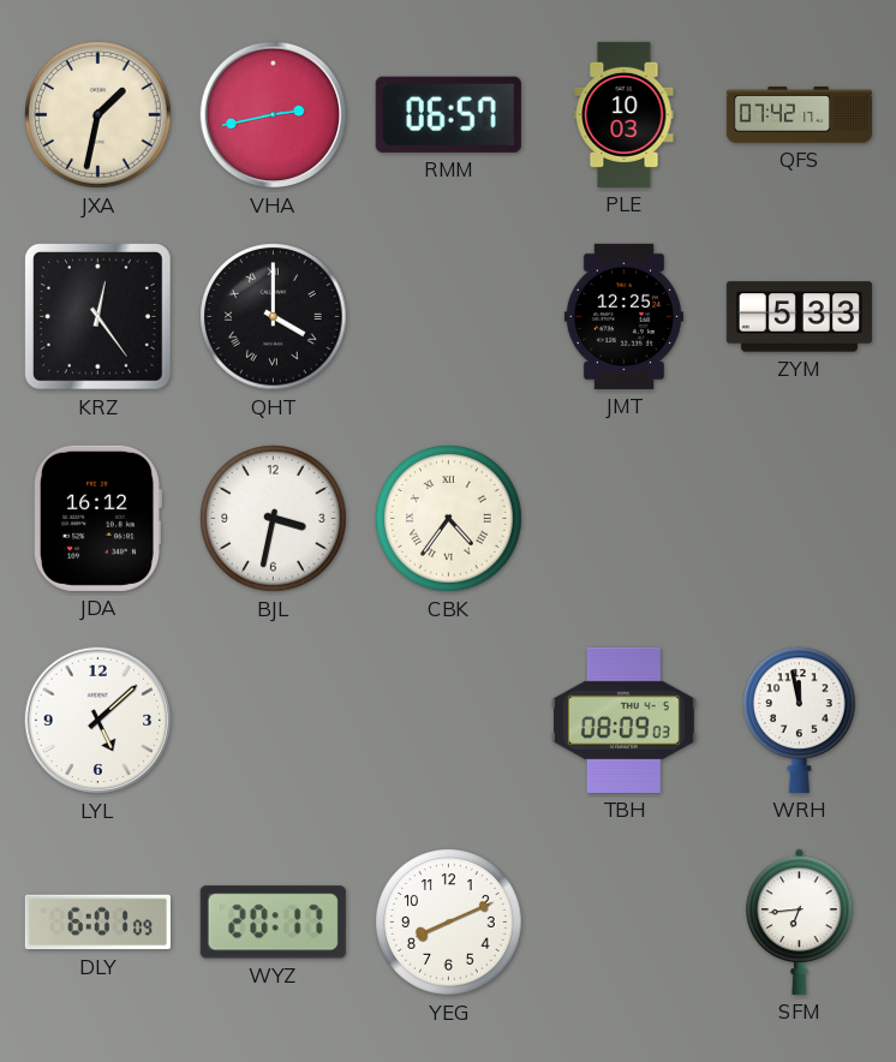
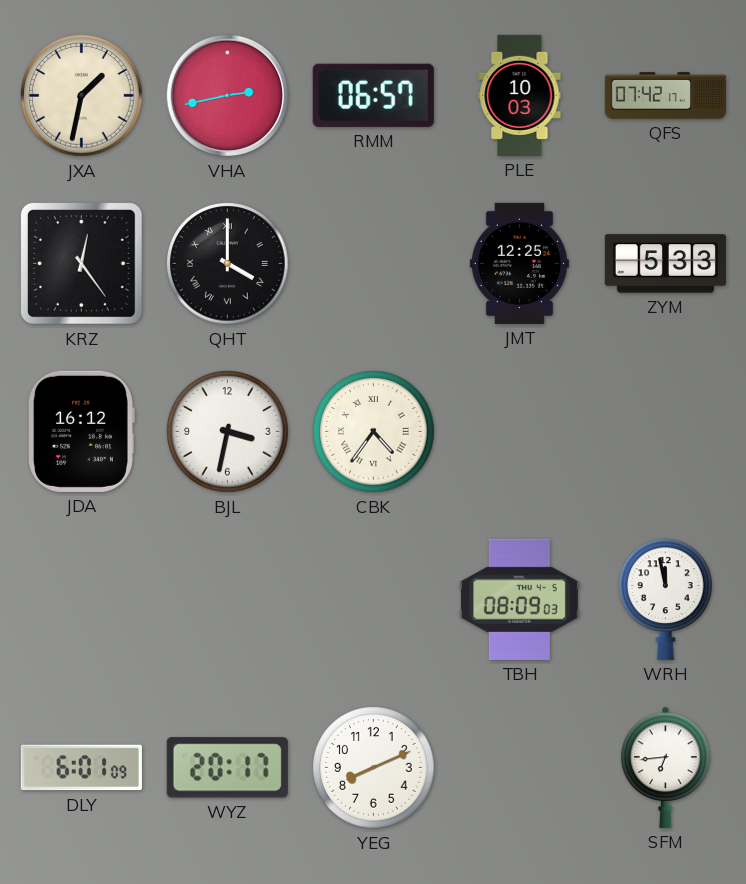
LYL: 5:08 -> none
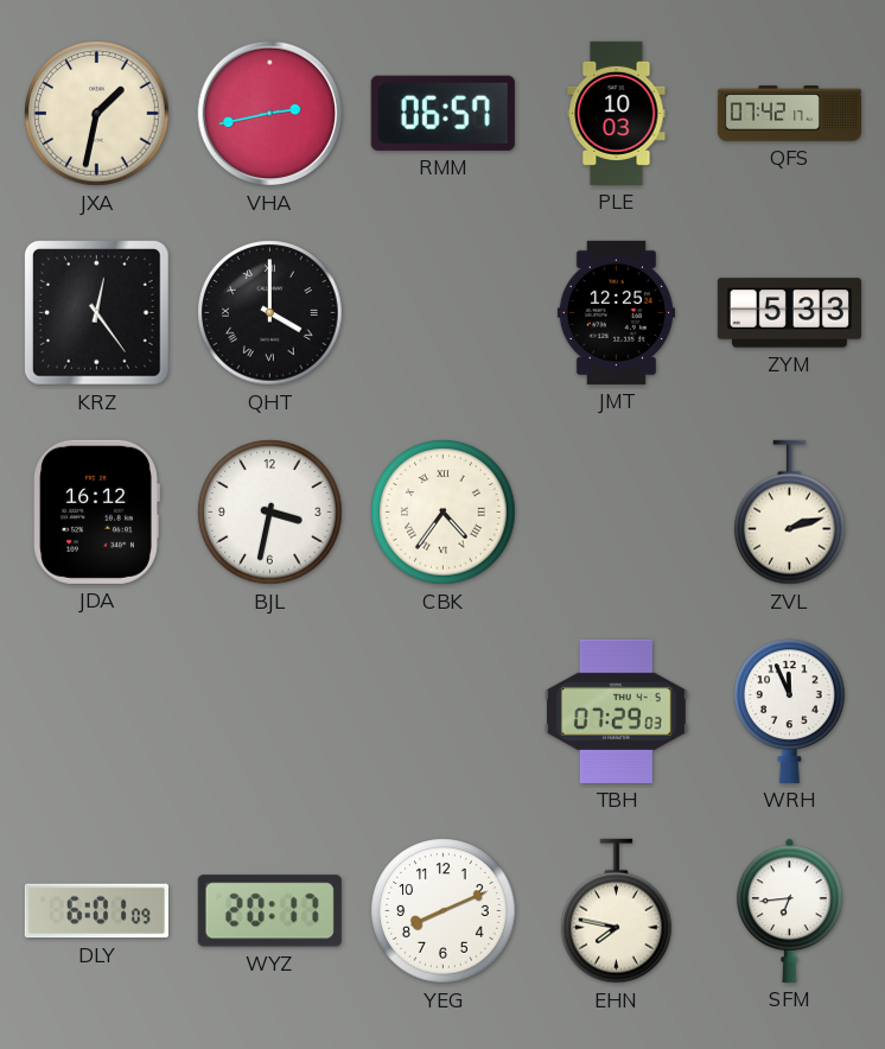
ZVL: none -> 2:12
TBH: 08:09 -> 07:29
WRH: 11:58 -> 11:56
EHN: none -> 7:47
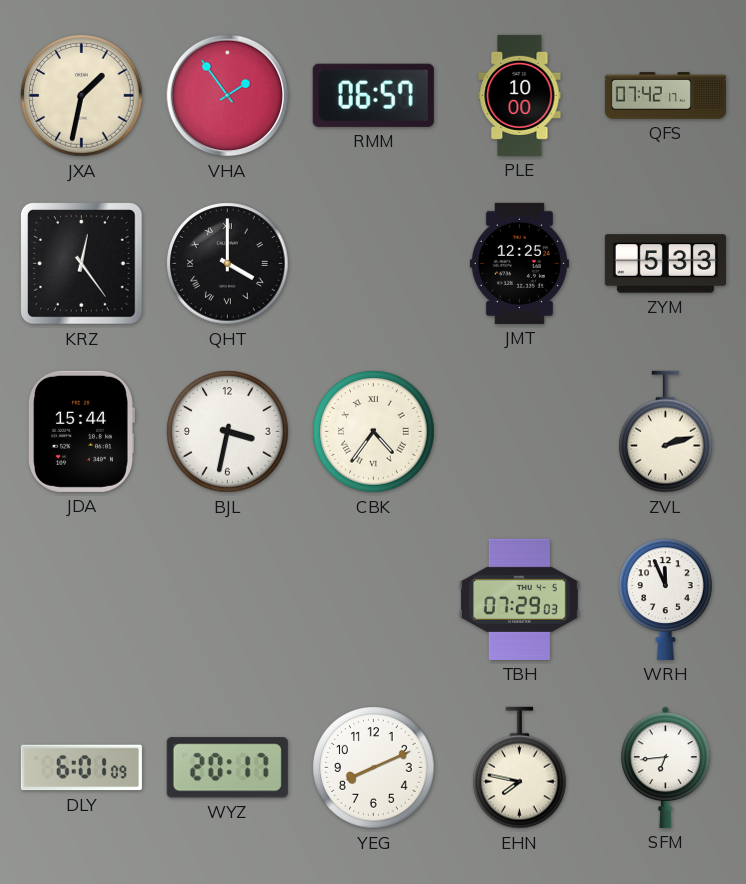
VHA: 2:43 -> 1:54
PLE: 10:03 -> 10:00
JDA: 16:12 -> 15:44
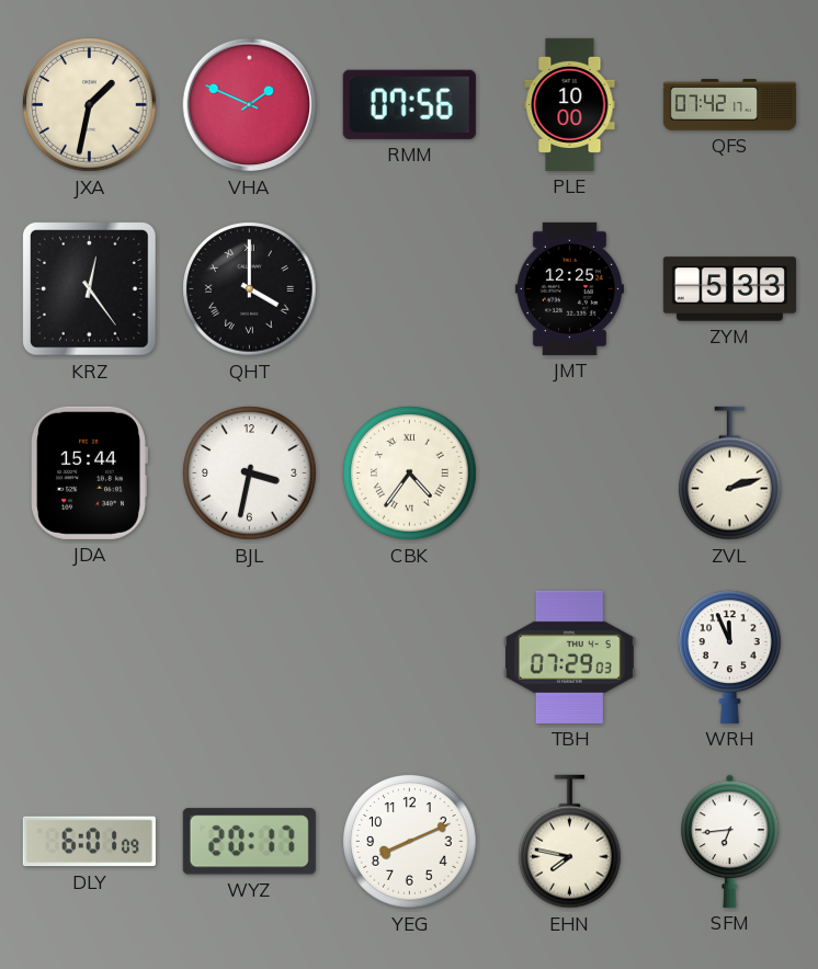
VHA: 1:54 -> 1:49
RMM: 06:57 -> 07:56
